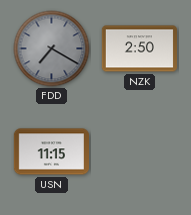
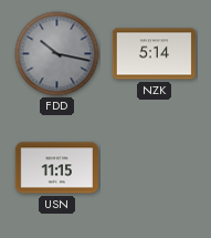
FDD: 7:20 -> 10:17
NZK: 2:50 -> 5:14
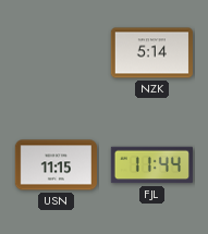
FDD: 10:17 -> none
FJL: none -> 11:44
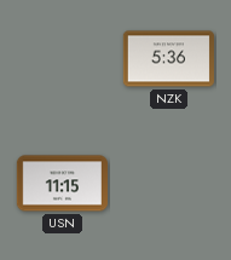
NZK: 5:14 -> 5:36
FJL: 11:44 -> none
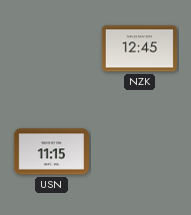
NZK: 5:36 -> 12:45
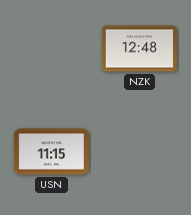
NZK: 12:45 -> 12:48
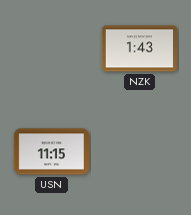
NZK: 12:48 -> 1:43
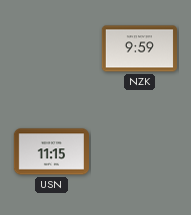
NZK: 1:43 -> 9:59
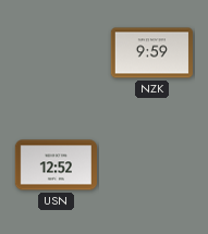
USN: 11:15 -> 12:52
